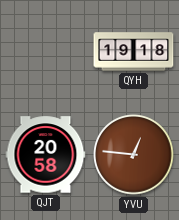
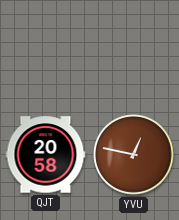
QYH: 19:18 -> none
YVU: 12:46 -> 12:47
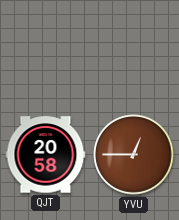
YVU: 12:47 -> 12:45
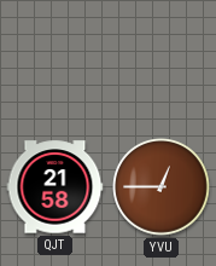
QJT: 20:58 -> 21:58
